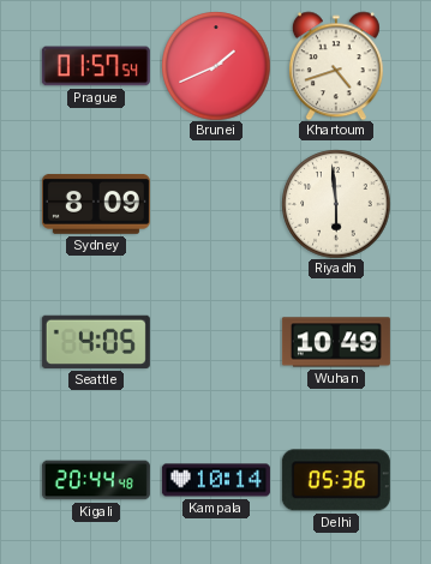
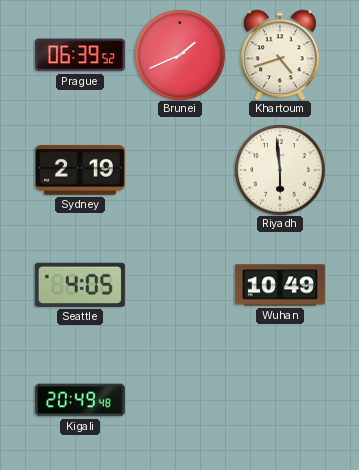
Prague: 01:57 -> 06:39
Sydney: 8:09 -> 2:19
Kigali: 20:44 -> 20:49
Kampala: 10:14 -> none
Delhi: 05:36 -> none
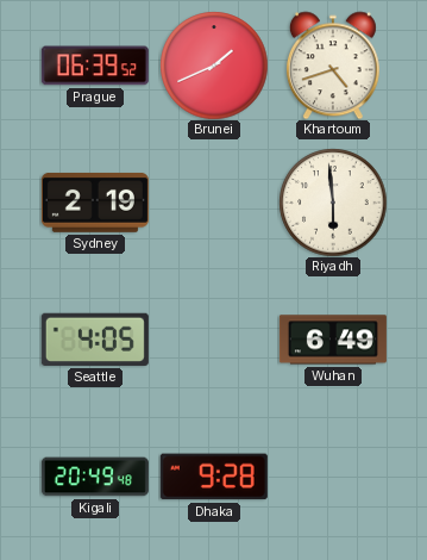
Wuhan: 10:49 -> 6:49
Dhaka: none -> 9:28
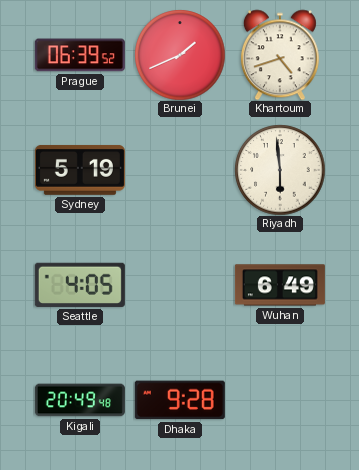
Sydney: 2:19 -> 5:19
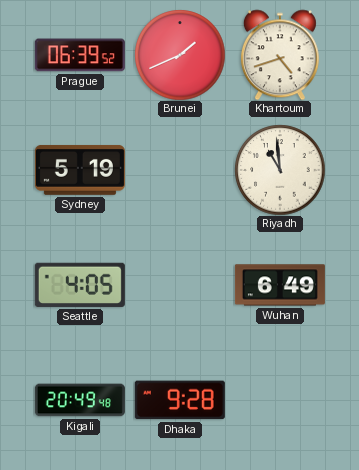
Riyadh: 5:59 -> 10:59
